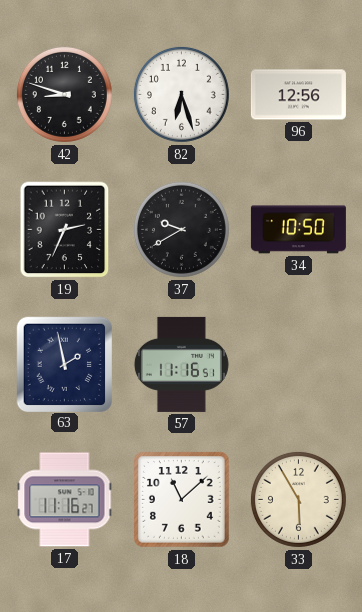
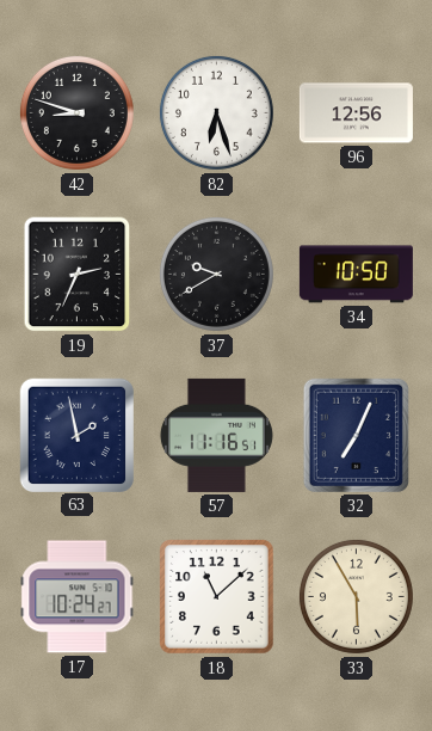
32: none -> 7:04
17: 11:16 -> 10:24
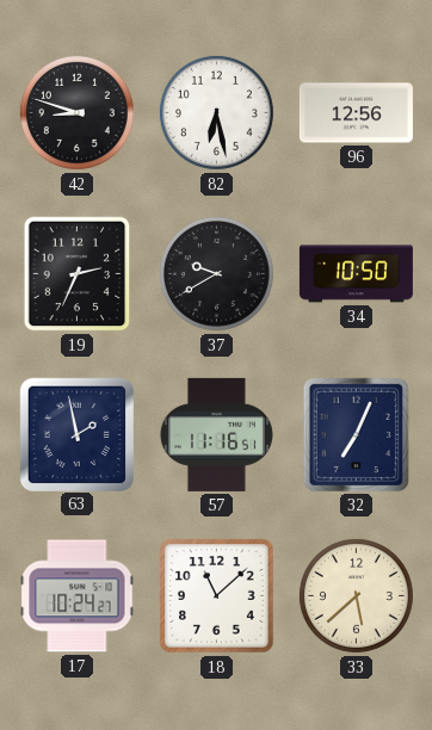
82: 6:27 -> 6:28
33: 5:55 -> 5:38
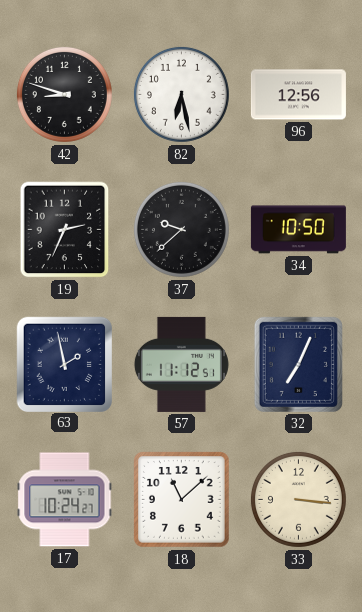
37: 9:40 -> 9:38
57: 11:16 -> 11:12
33: 5:38 -> 3:16
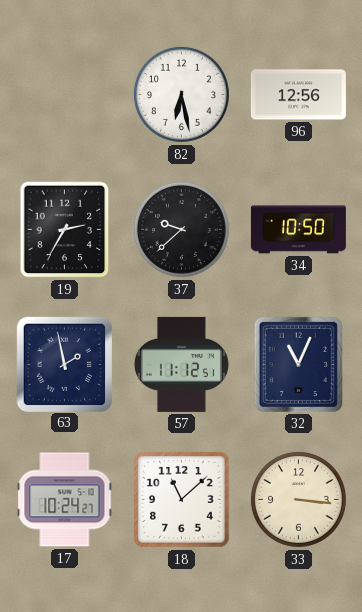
42: 8:48 -> none
19: 2:34 -> 2:35
32: 7:04 -> 11:04
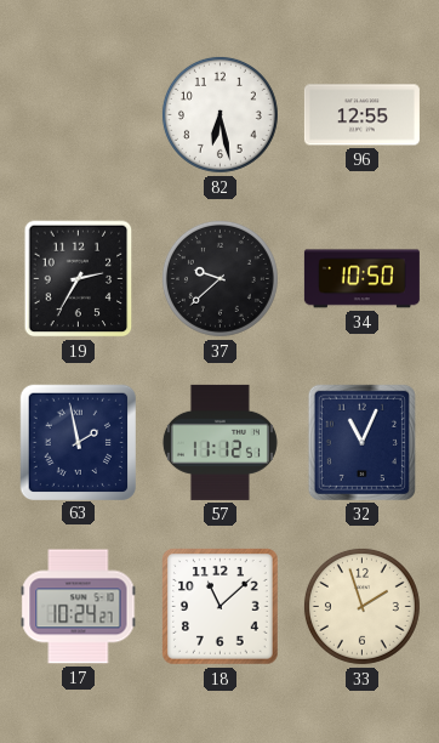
96: 12:56 -> 12:55
33: 3:16 -> 1:57
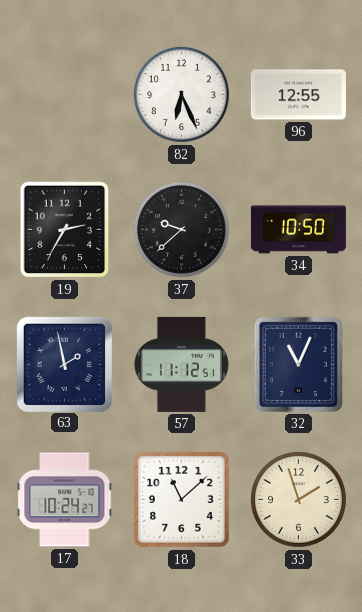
82: 6:28 -> 6:26
